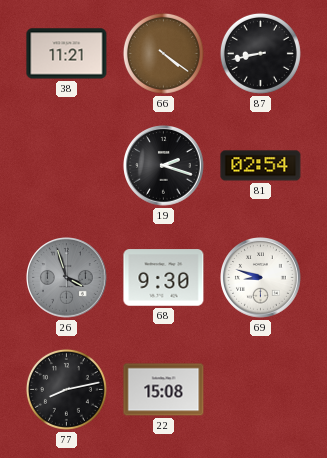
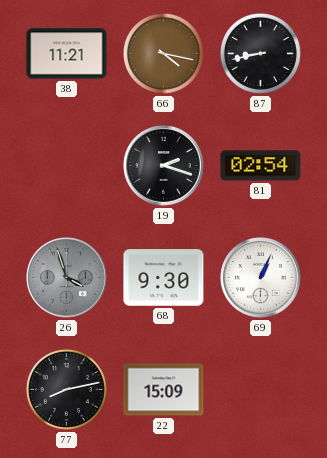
66: 4:21 -> 4:17
69: 8:48 -> 1:04
22: 15:08 -> 15:09
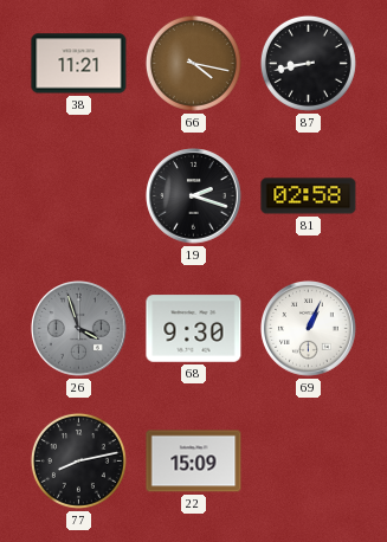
81: 02:54 -> 02:58
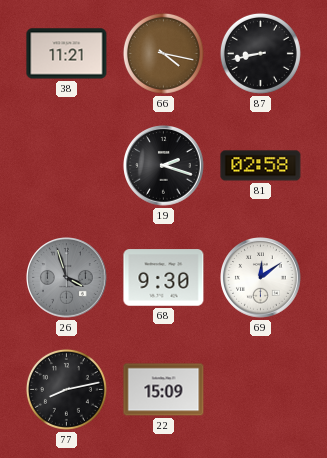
69: 1:04 -> 12:09
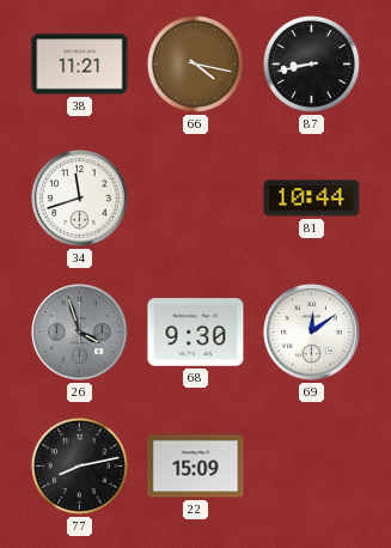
34: none -> 11:42
19: 2:18 -> none
81: 02:58 -> 10:44
